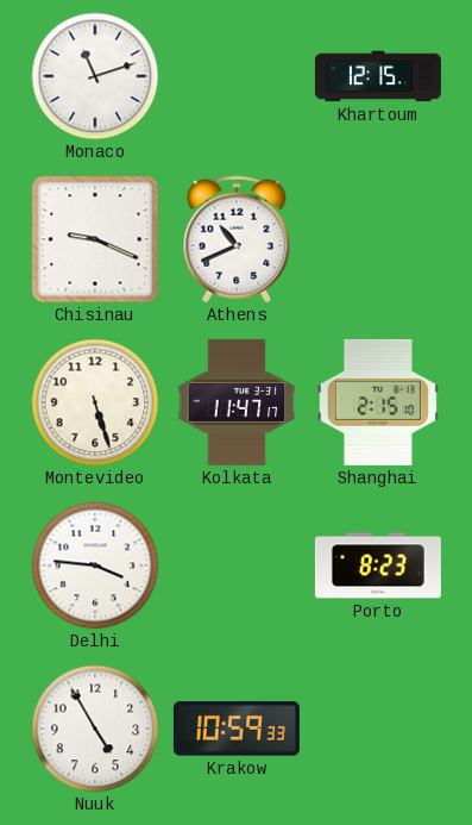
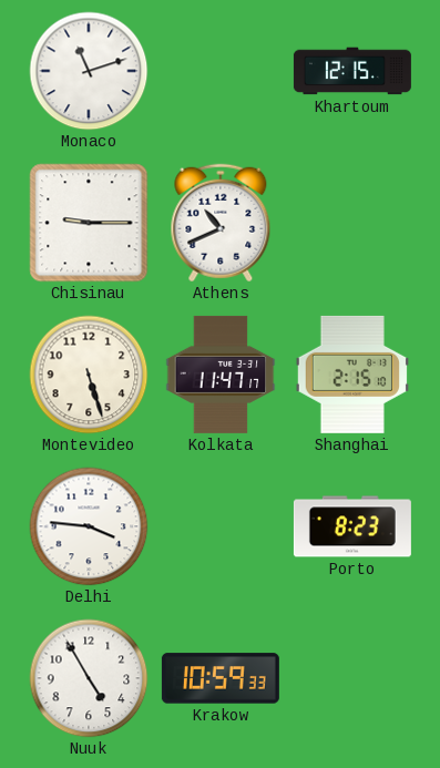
Chisinau: 9:19 -> 9:15
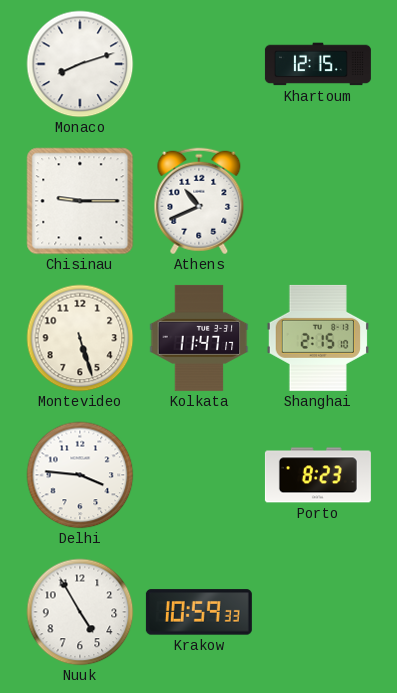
Monaco: 11:12 -> 8:12
